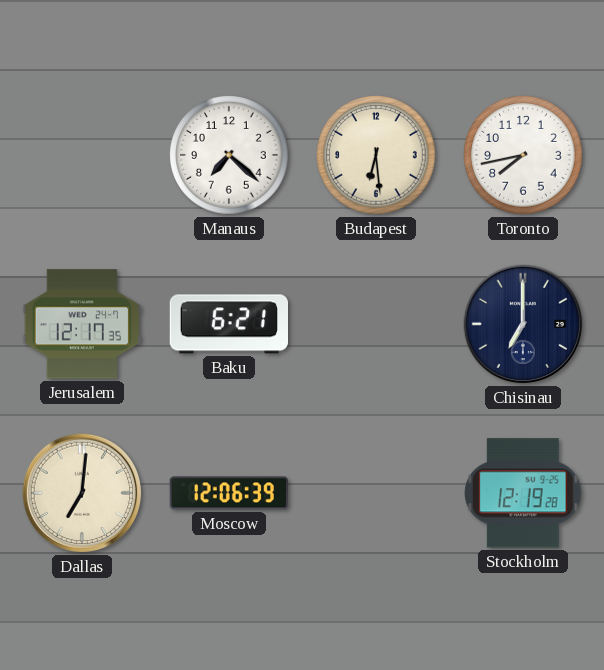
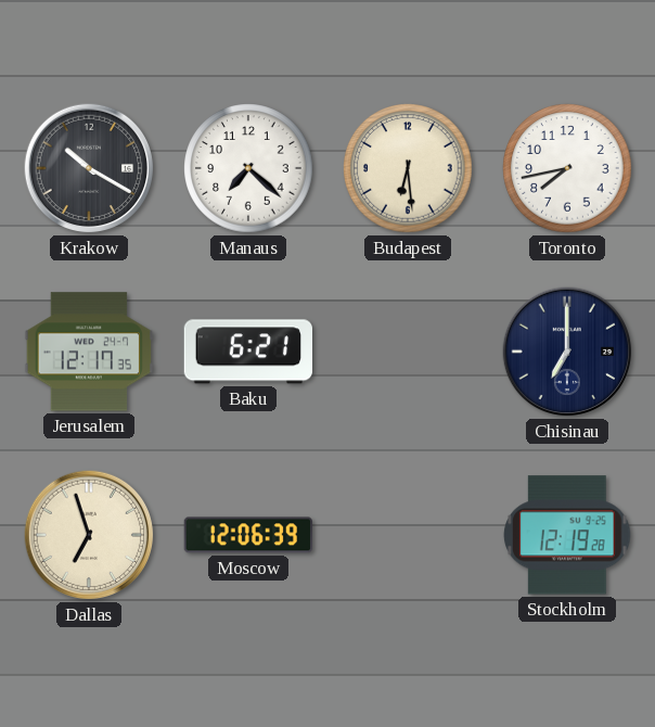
Krakow: none -> 10:20
Dallas: 7:01 -> 6:57
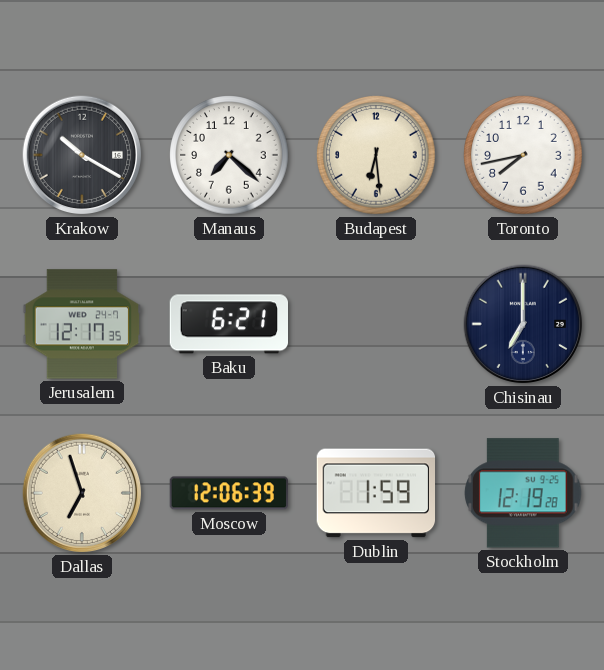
Dublin: none -> 1:59
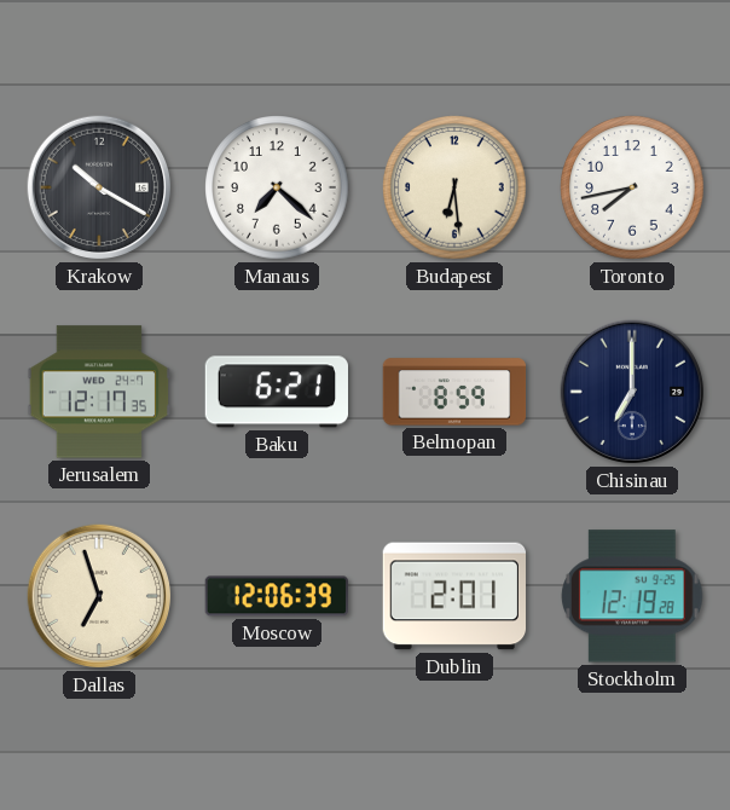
Belmopan: none -> 8:59
Dublin: 1:59 -> 2:01
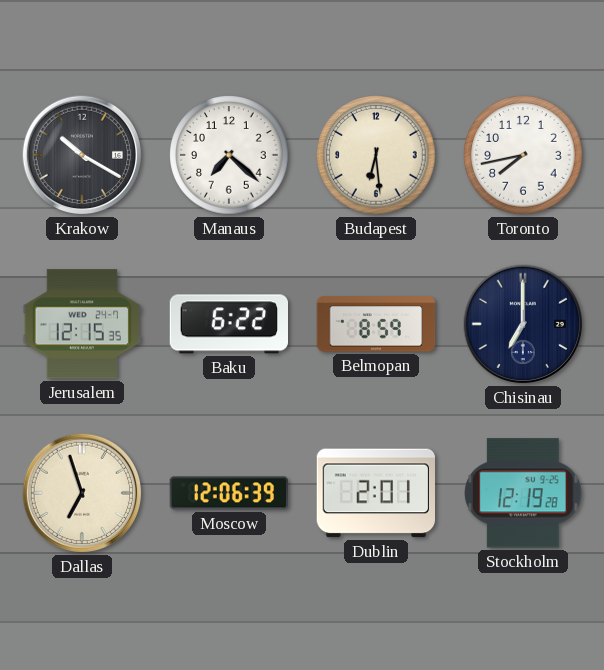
Jerusalem: 12:17 -> 12:15
Baku: 6:21 -> 6:22
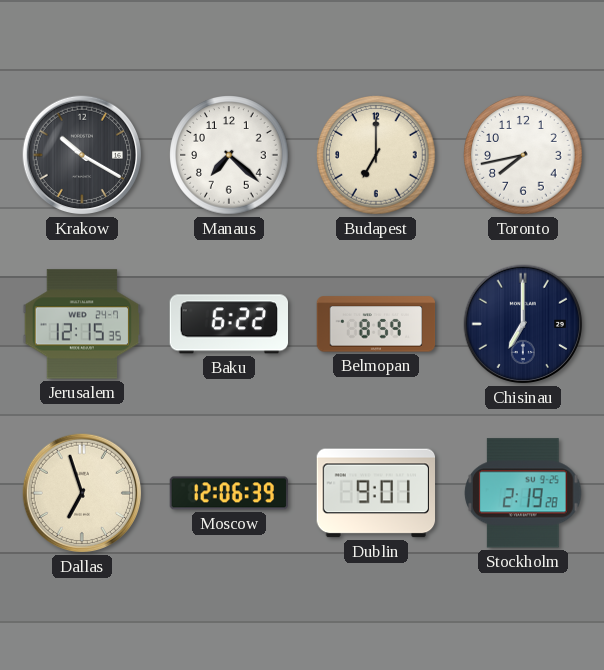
Budapest: 6:29 -> 7:00
Dublin: 2:01 -> 9:01
Stockholm: 12:19 -> 2:19
